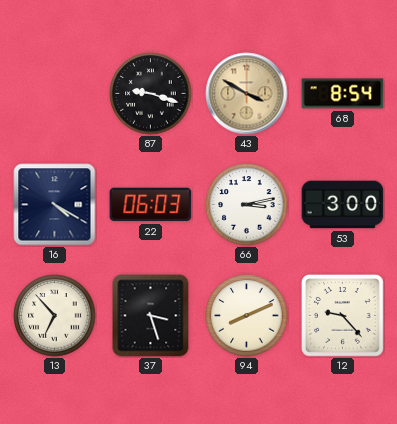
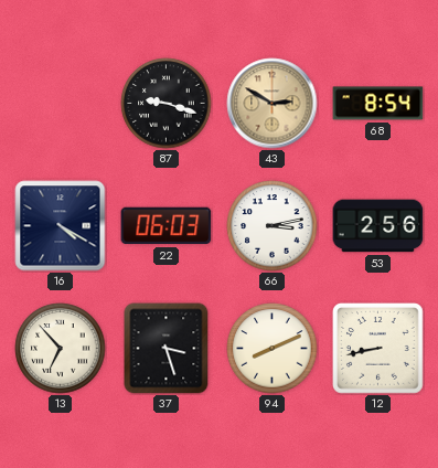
43: 3:50 -> 2:50
53: 3:00 -> 2:56
12: 9:23 -> 8:43
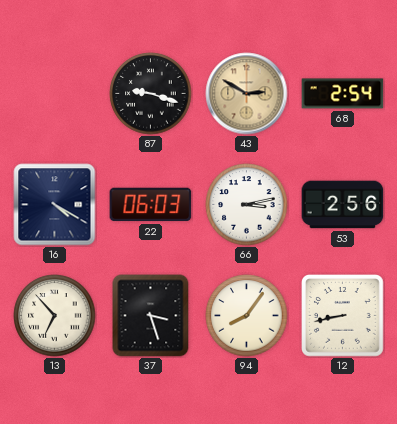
68: 8:54 -> 2:54
94: 8:11 -> 8:06
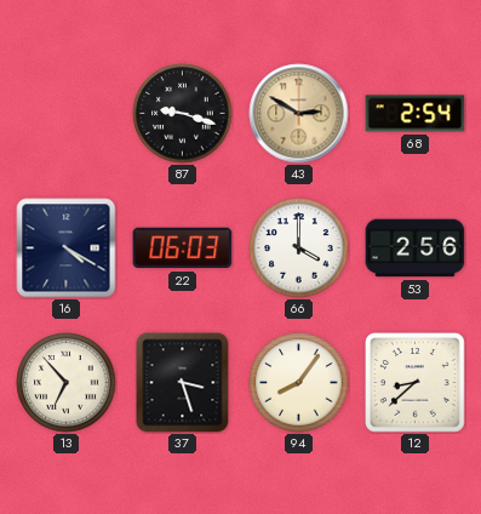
66: 3:13 -> 4:00
12: 8:43 -> 8:38
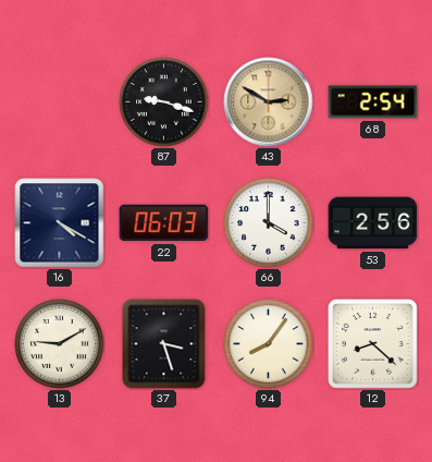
13: 6:53 -> 9:10
12: 8:38 -> 8:22
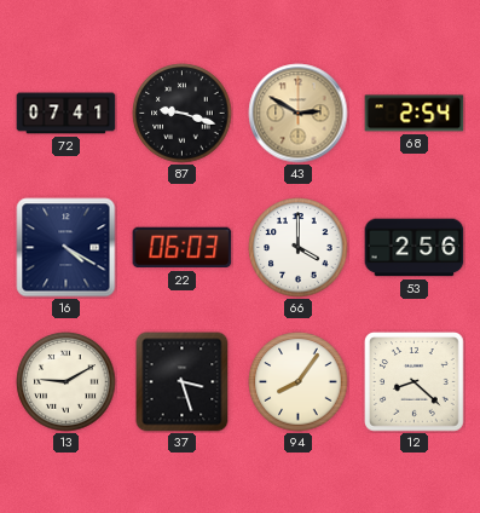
72: none -> 07:41
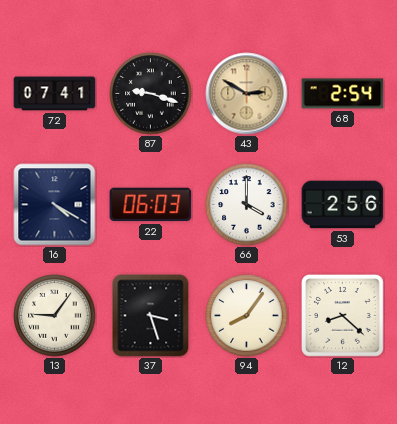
13: 9:10 -> 9:06
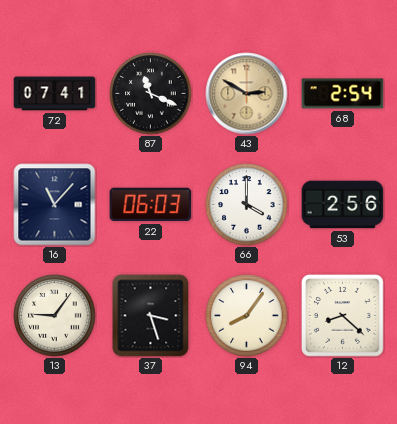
87: 9:18 -> 11:19
16: 4:20 -> 11:07
